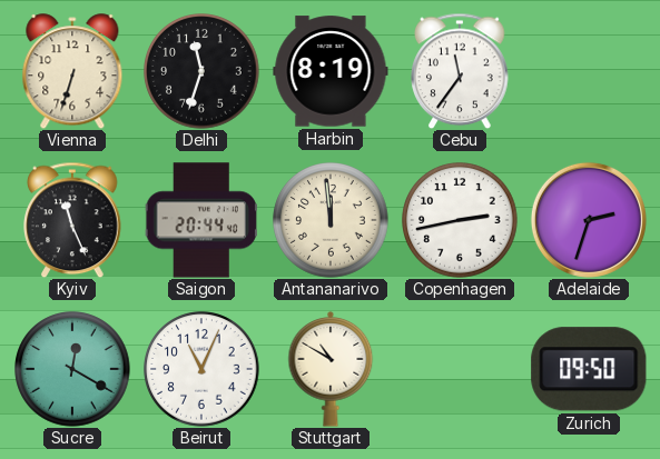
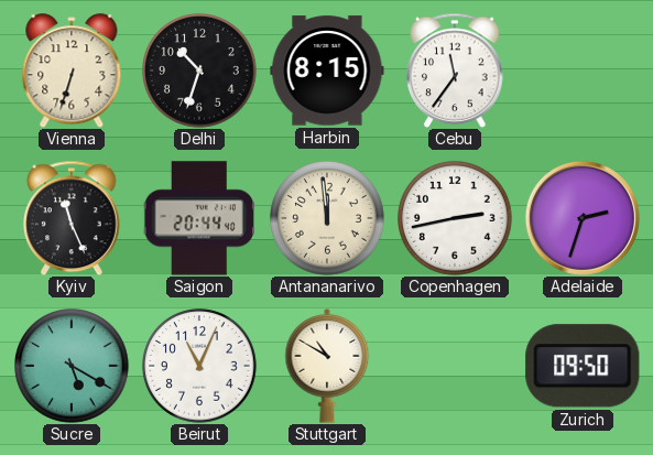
Delhi: 11:33 -> 10:33
Harbin: 8:19 -> 8:15
Sucre: 12:20 -> 5:20
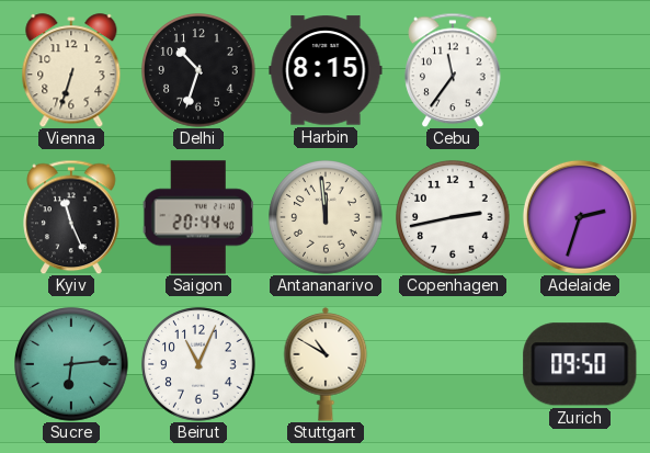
Sucre: 5:20 -> 6:14
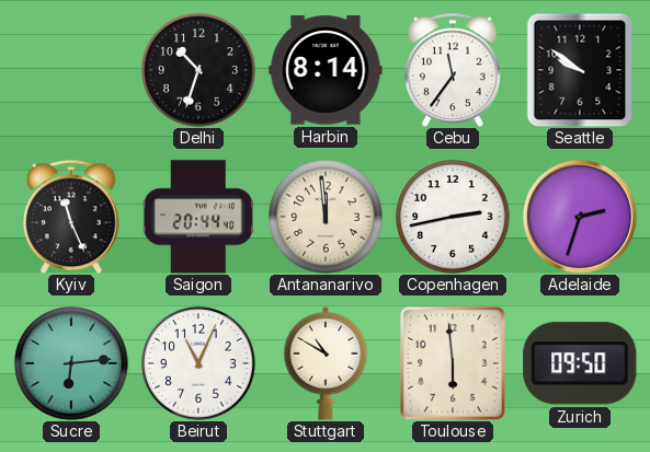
Vienna: 6:33 -> none
Harbin: 8:15 -> 8:14
Seattle: none -> 9:51
Toulouse: none -> 5:59
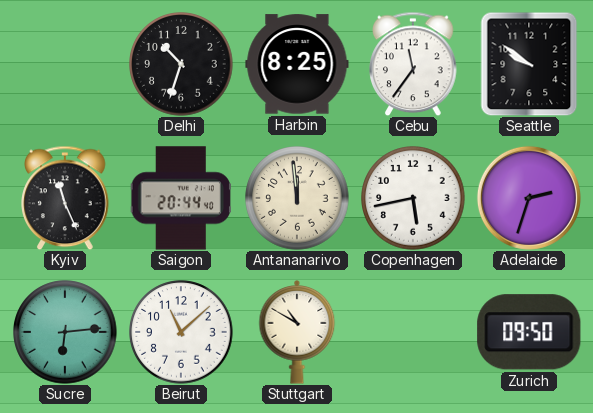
Harbin: 8:14 -> 8:25
Copenhagen: 2:43 -> 5:43
Beirut: 11:04 -> 11:08
Toulouse: 5:59 -> none
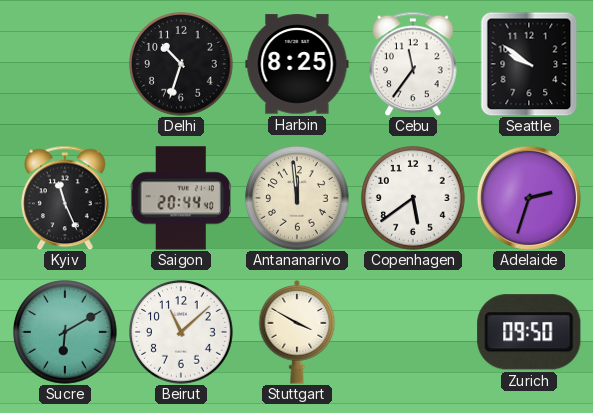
Copenhagen: 5:43 -> 5:39
Sucre: 6:14 -> 6:10
Stuttgart: 10:50 -> 3:50
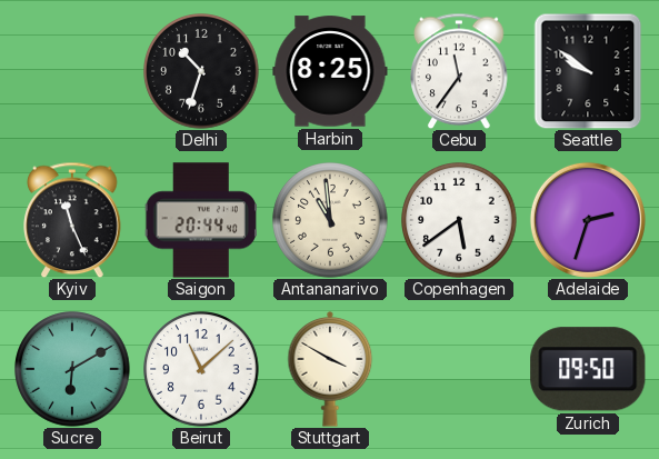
Antananarivo: 11:59 -> 10:59
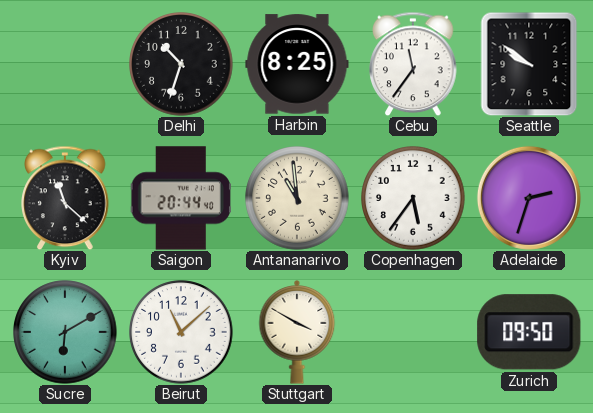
Kyiv: 11:26 -> 11:22
Copenhagen: 5:39 -> 5:36
